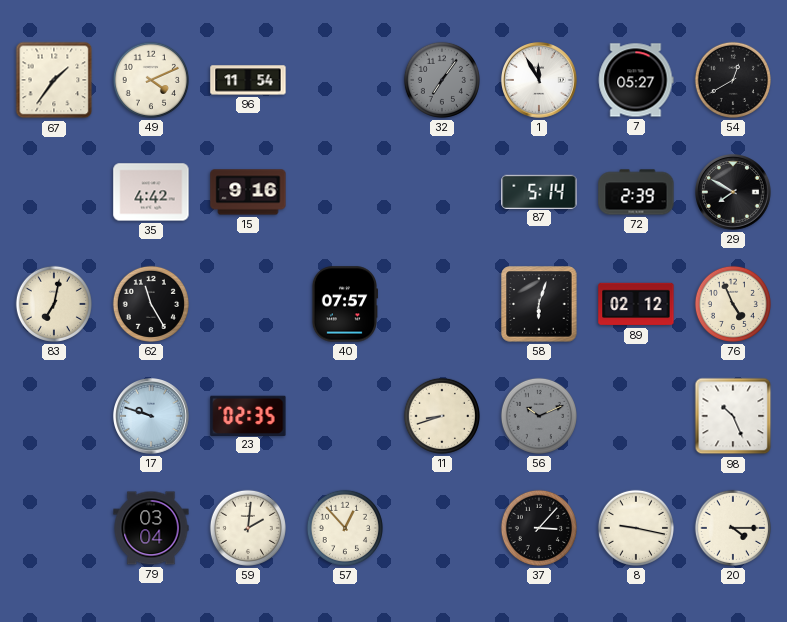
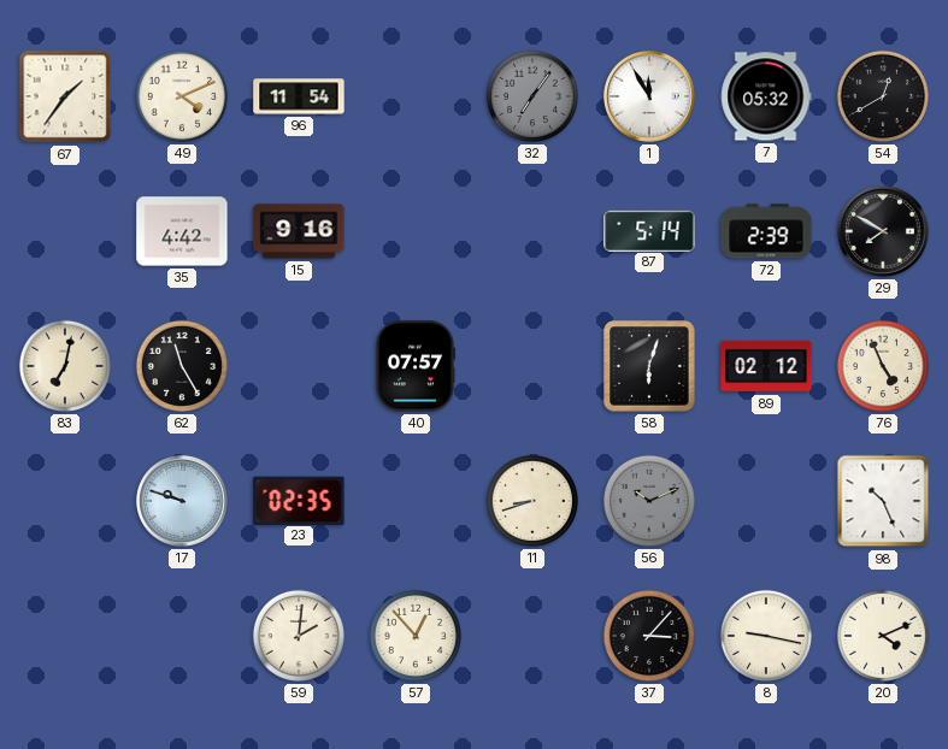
7: 05:27 -> 05:32
79: 03:04 -> none
20: 4:15 -> 4:11
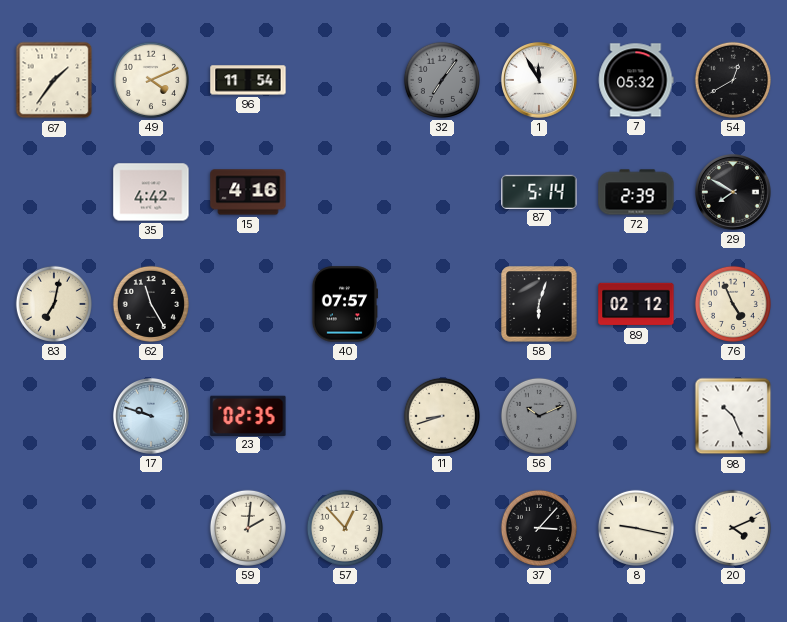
15: 9:16 -> 4:16
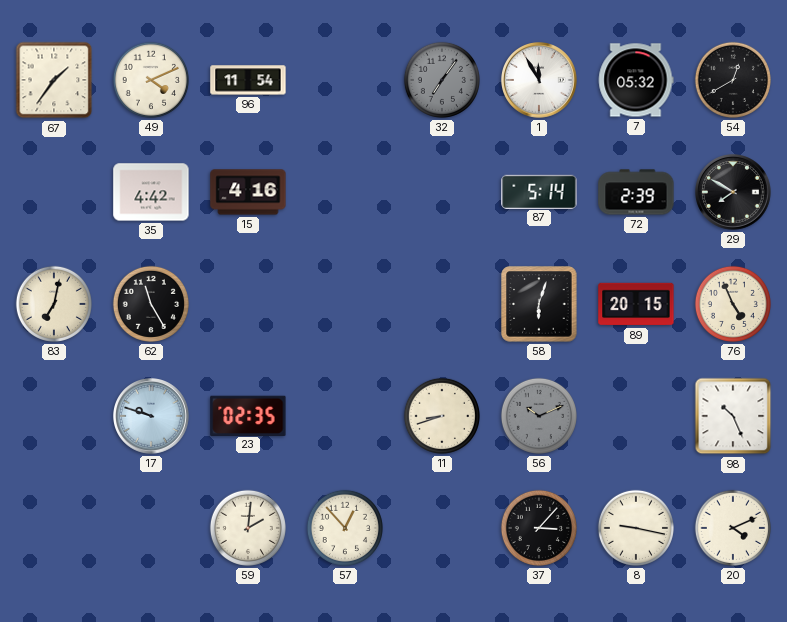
40: 07:57 -> none
89: 02:12 -> 20:15
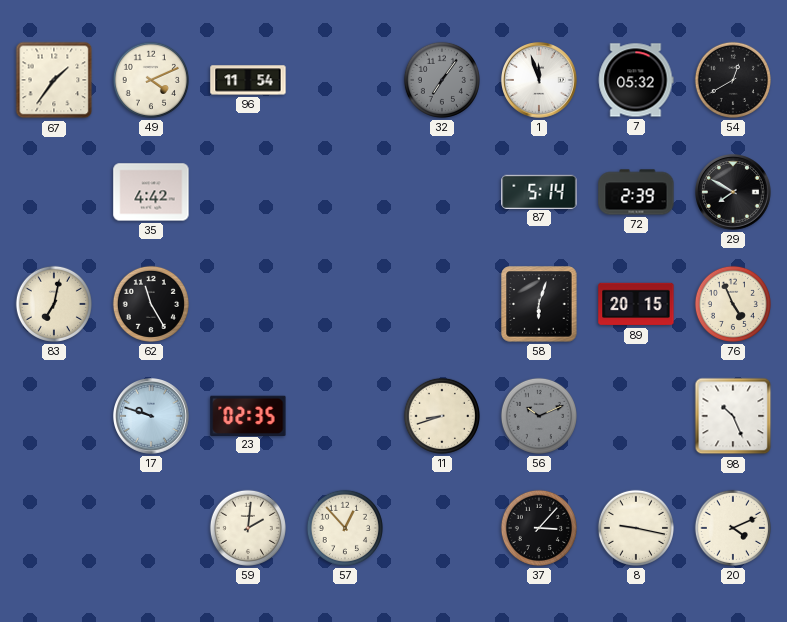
1: 11:55 -> 11:57
15: 4:16 -> none
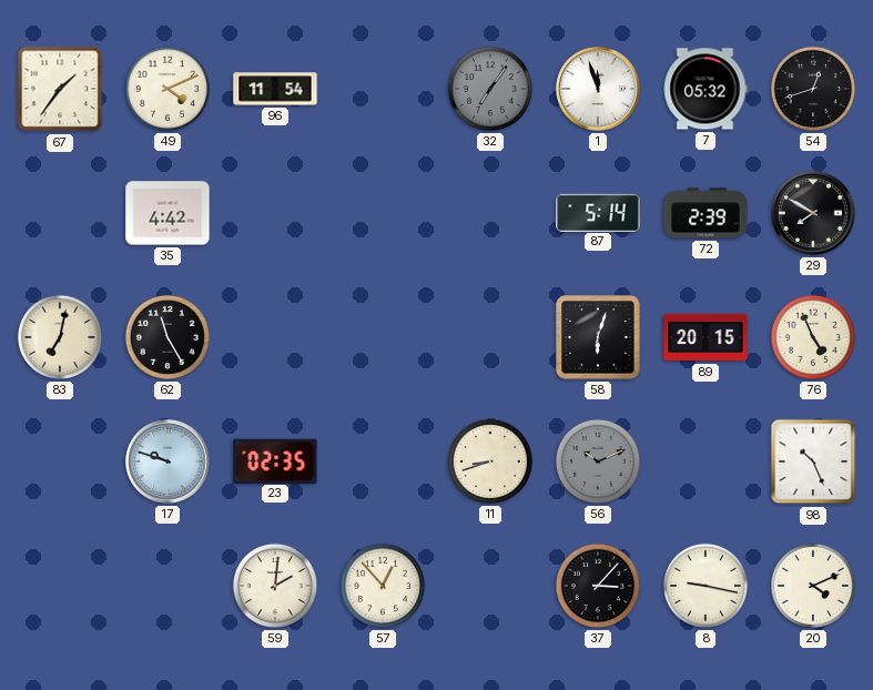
54: 12:40 -> 12:42
